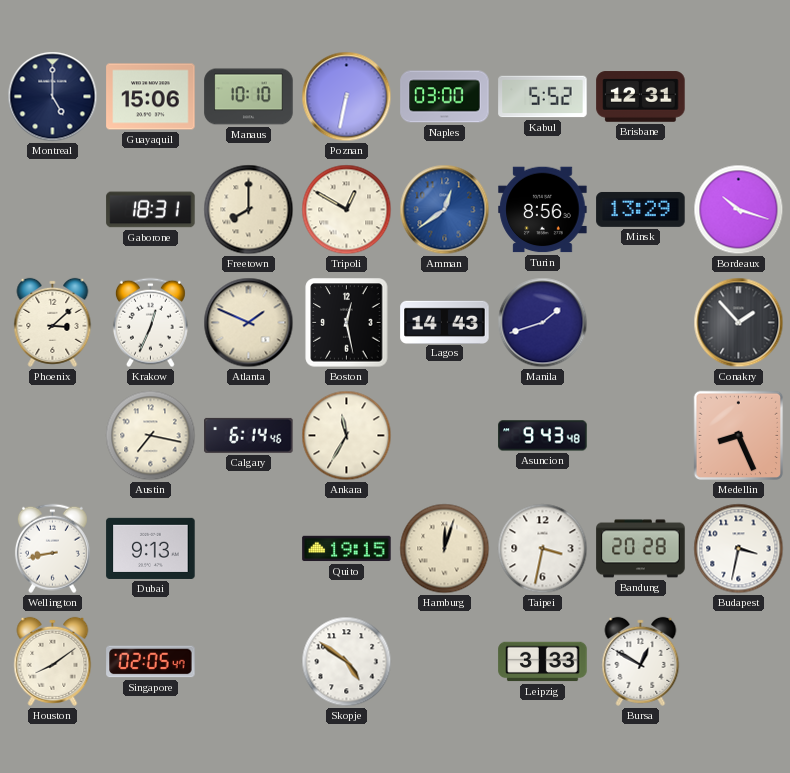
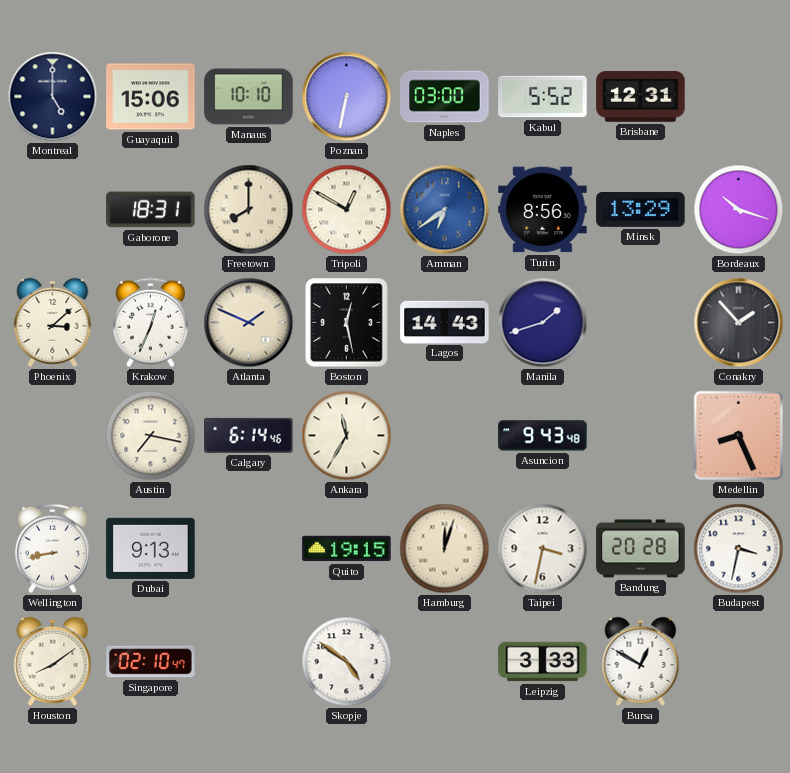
Amman: 12:39 -> 6:39
Singapore: 02:05 -> 02:10
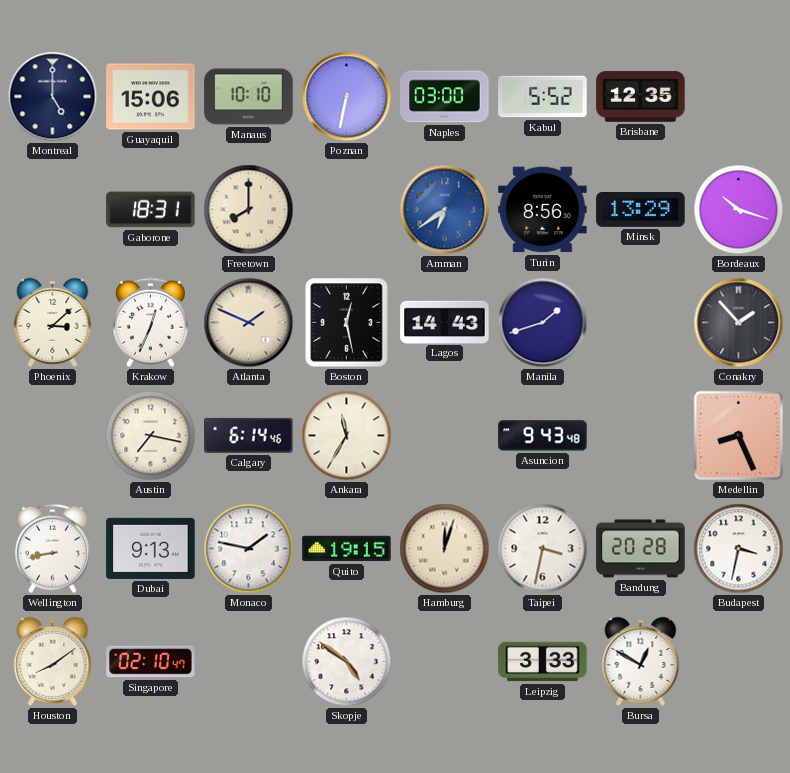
Brisbane: 12:31 -> 12:35
Tripoli: 12:50 -> none
Monaco: none -> 1:47
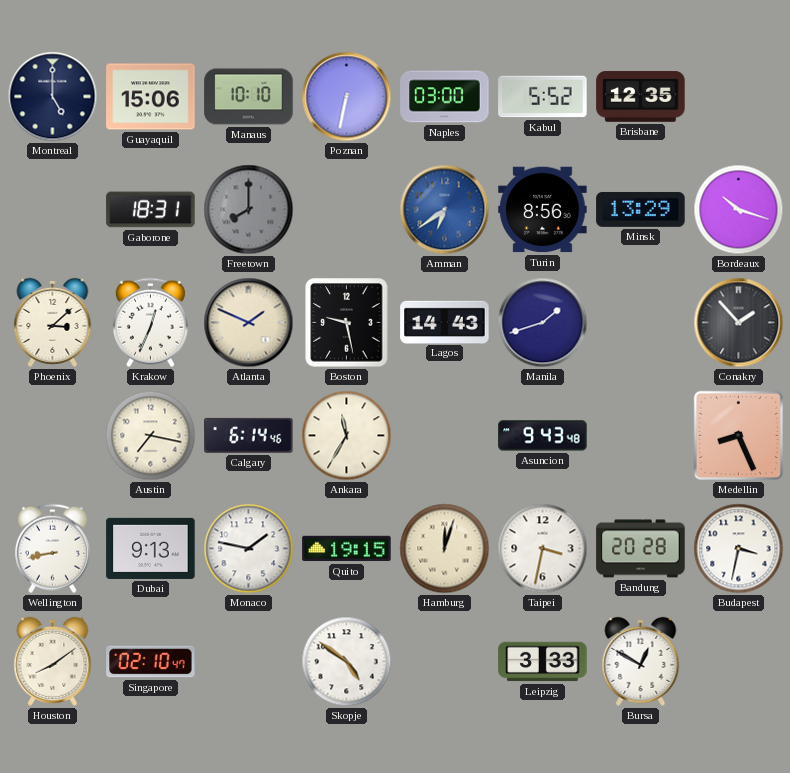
Freetown dial: cream -> grey
Boston: 12:28 -> 9:28
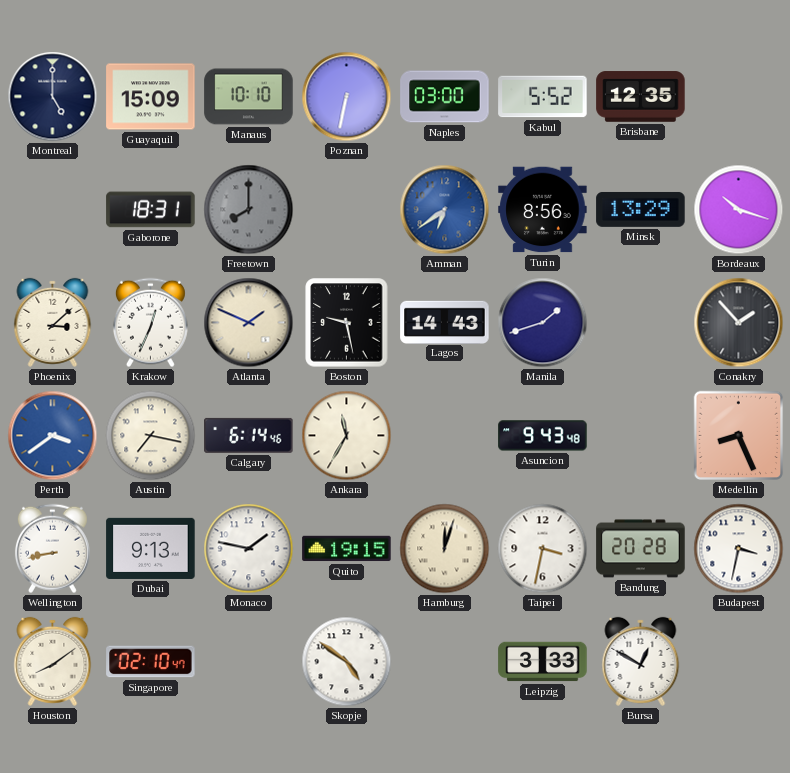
Guayaquil: 15:06 -> 15:09
Perth: none -> 3:39
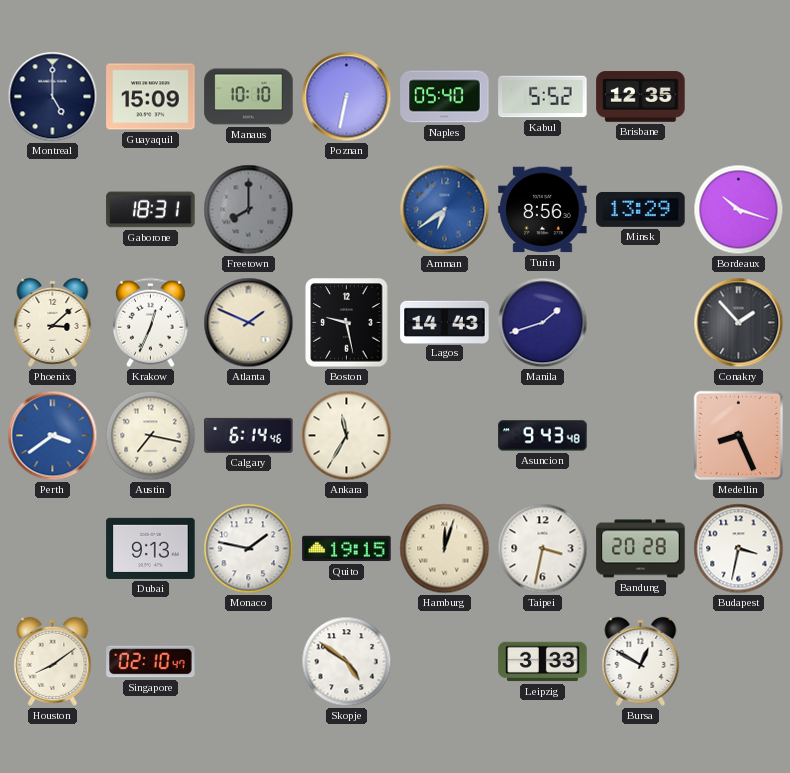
Naples: 03:00 -> 05:40
Wellington: 8:43 -> none
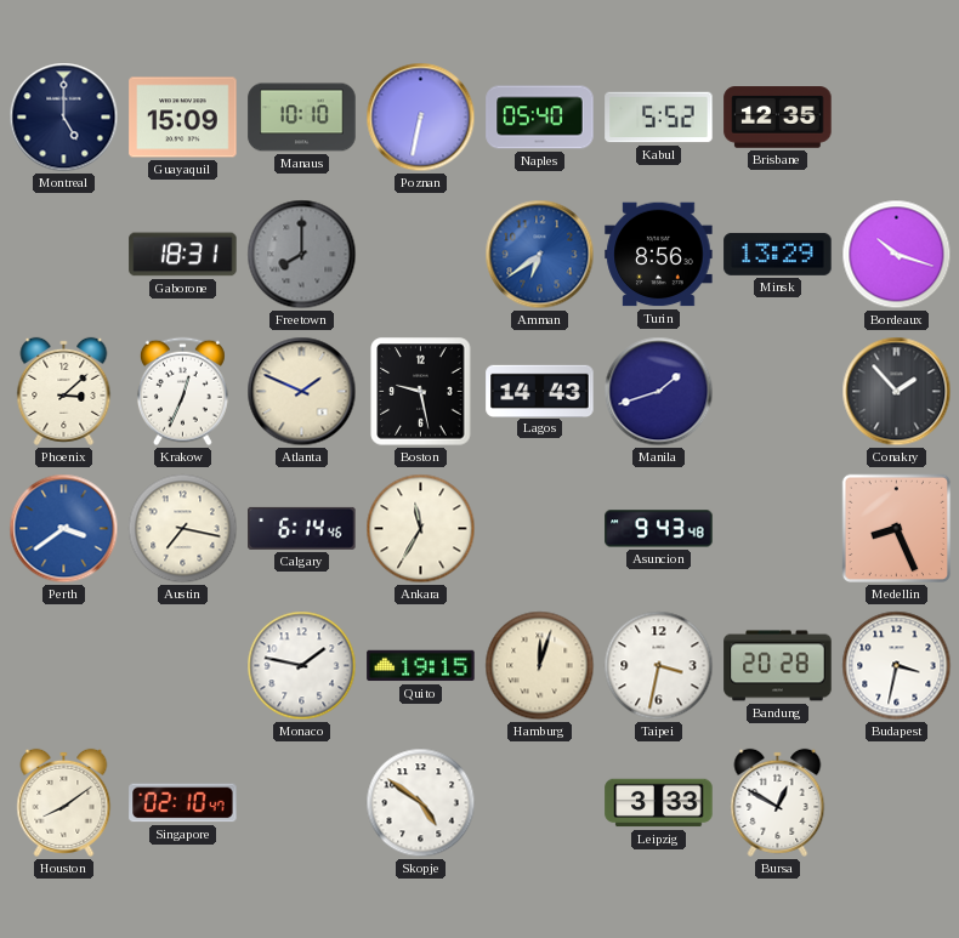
Dubai: 9:13 -> none
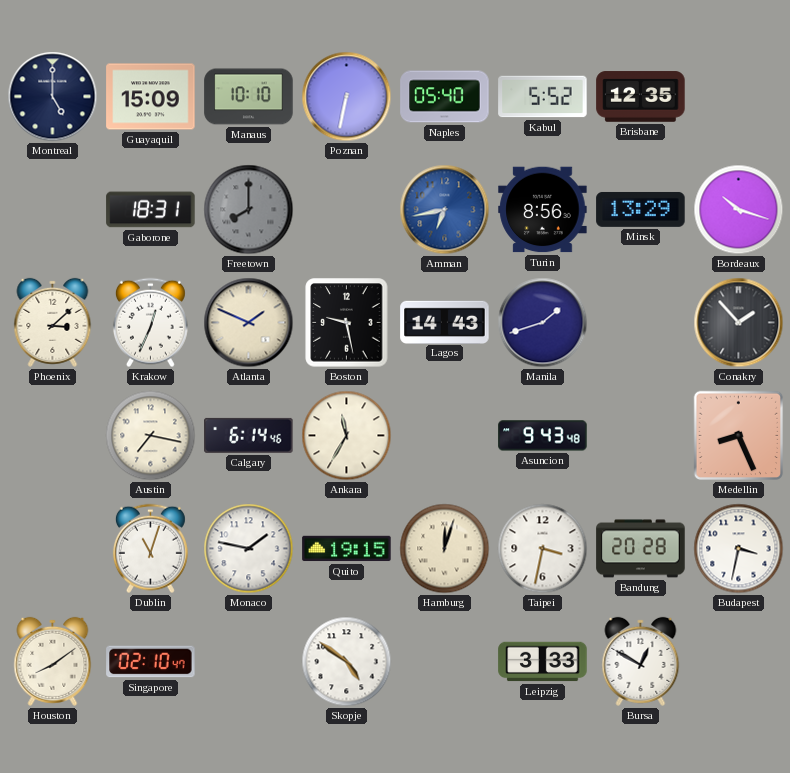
Amman: 6:39 -> 6:43
Perth: 3:39 -> none
Dublin: none -> 11:03
